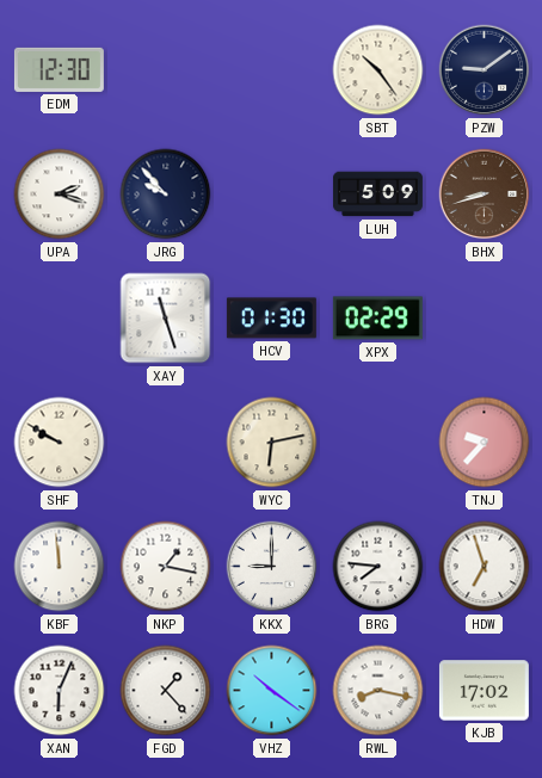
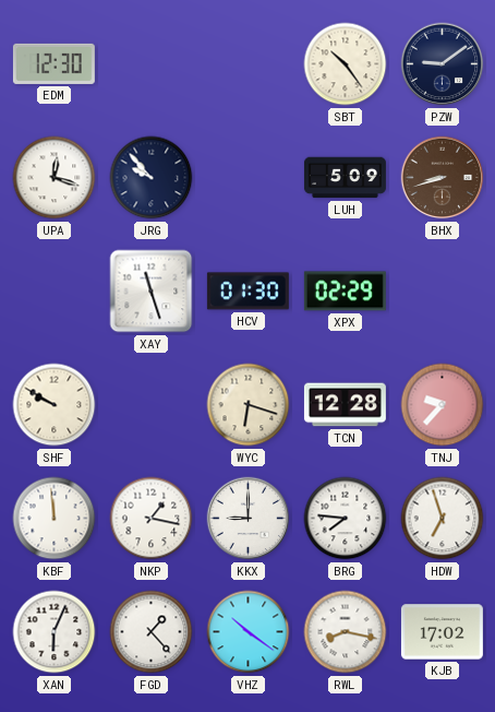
UPA: 2:18 -> 12:18
WYC: 6:13 -> 6:18
TCN: none -> 12:28
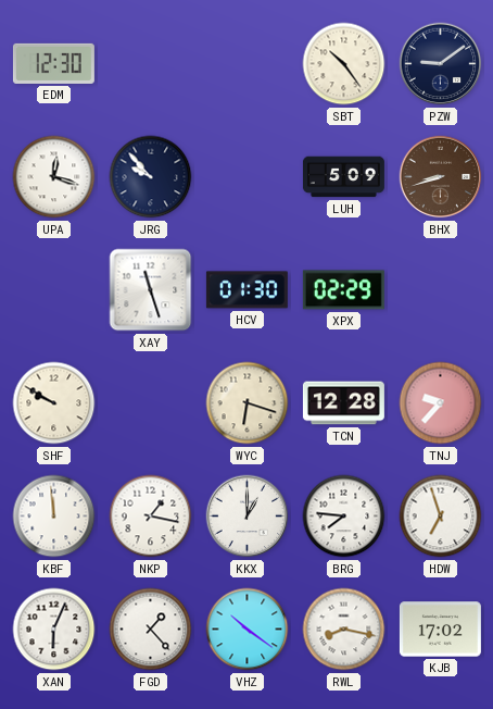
KKX: 9:00 -> 1:00
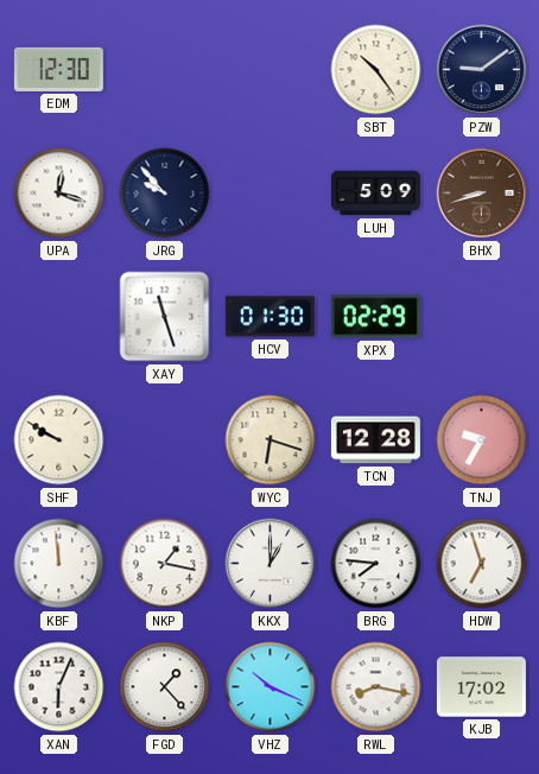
TNJ: 9:37 -> 9:35
VHZ: 10:21 -> 10:19
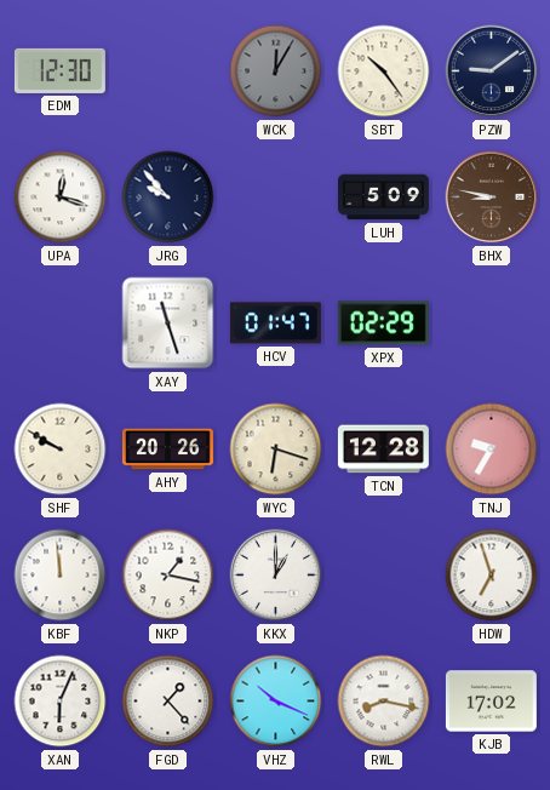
WCK: none -> 12:05
BHX: 8:42 -> 8:47
HCV: 01:30 -> 01:47
AHY: none -> 20:26
BRG: 7:46 -> none
